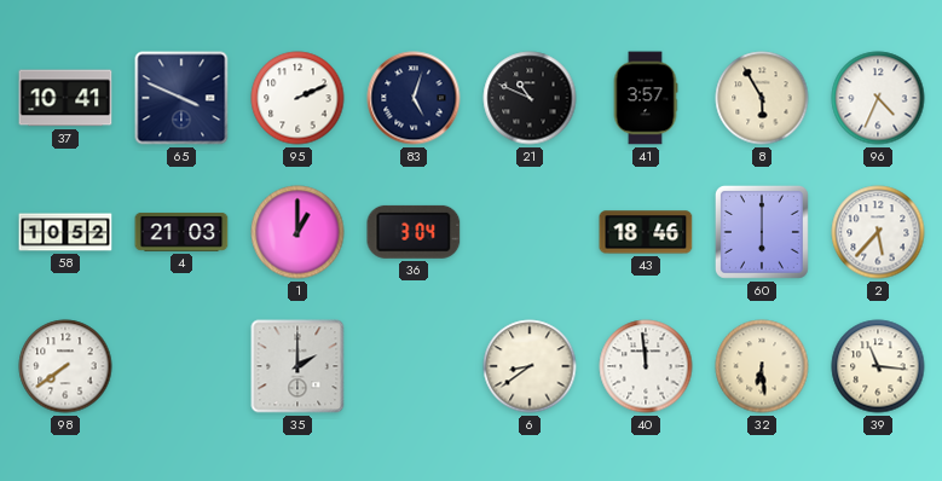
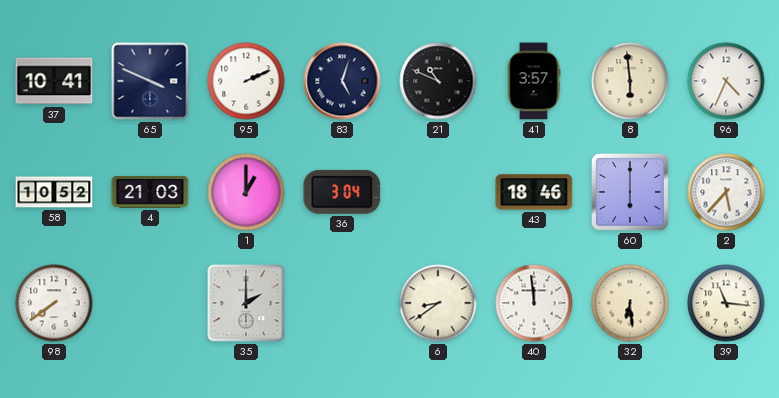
8: 5:55 -> 5:59
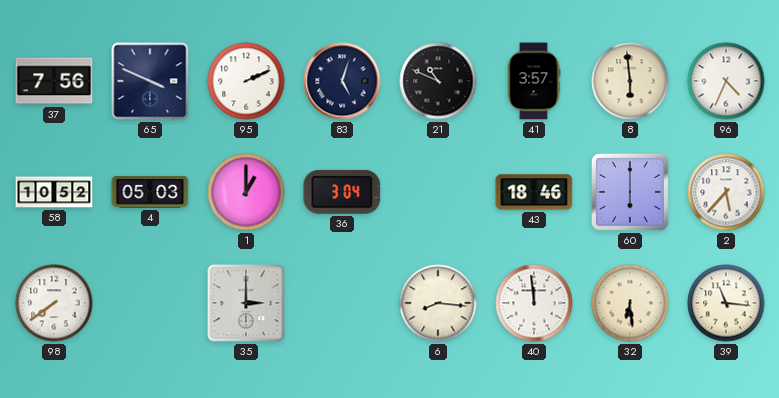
37: 10:41 -> 7:56
4: 21:03 -> 05:03
35: 2:00 -> 3:00
6: 8:39 -> 8:16
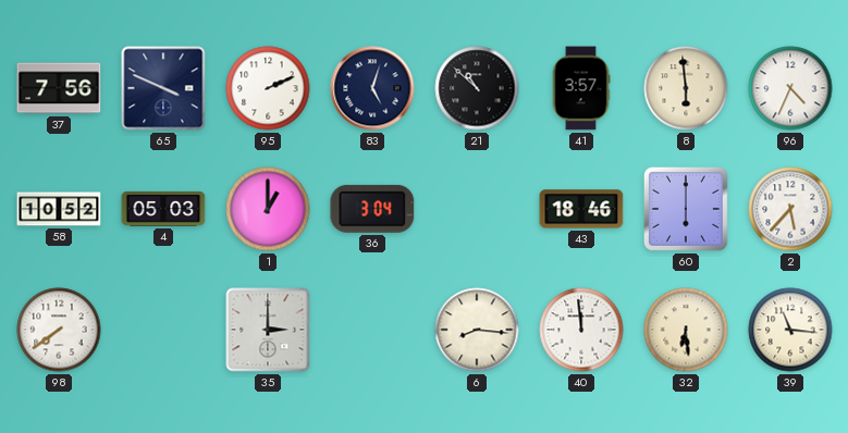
21: 10:49 -> 10:52
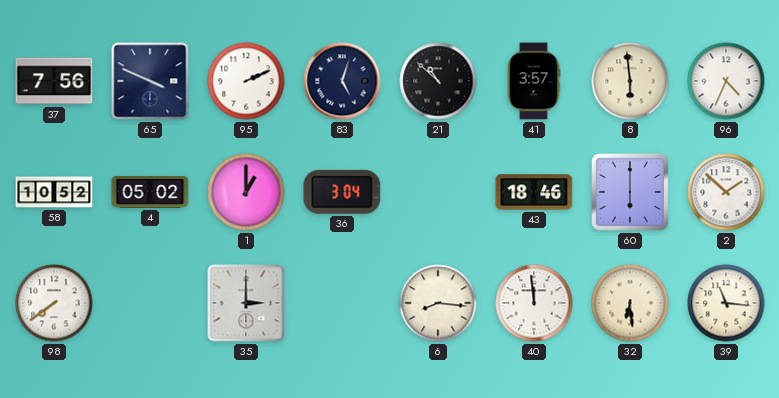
4: 05:03 -> 05:02
2: 5:37 -> 1:52
